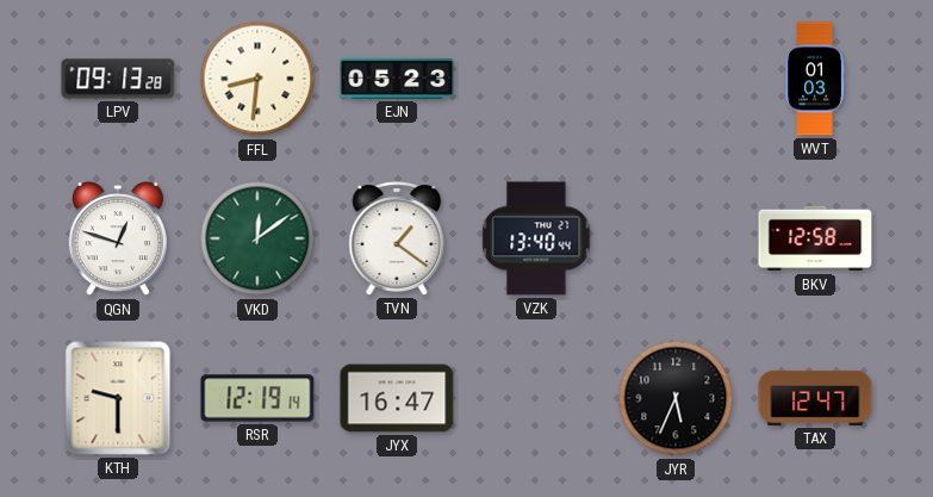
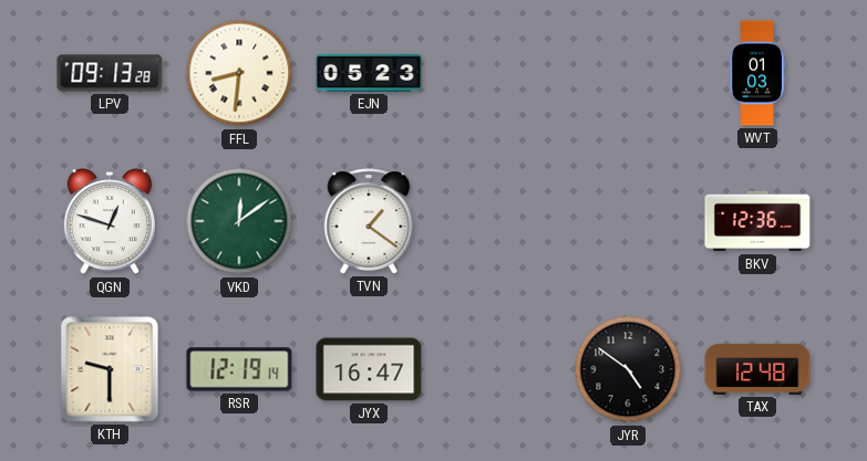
VZK: 13:40 -> none
BKV: 12:58 -> 12:36
JYR: 5:34 -> 4:51
TAX: 12:47 -> 12:48
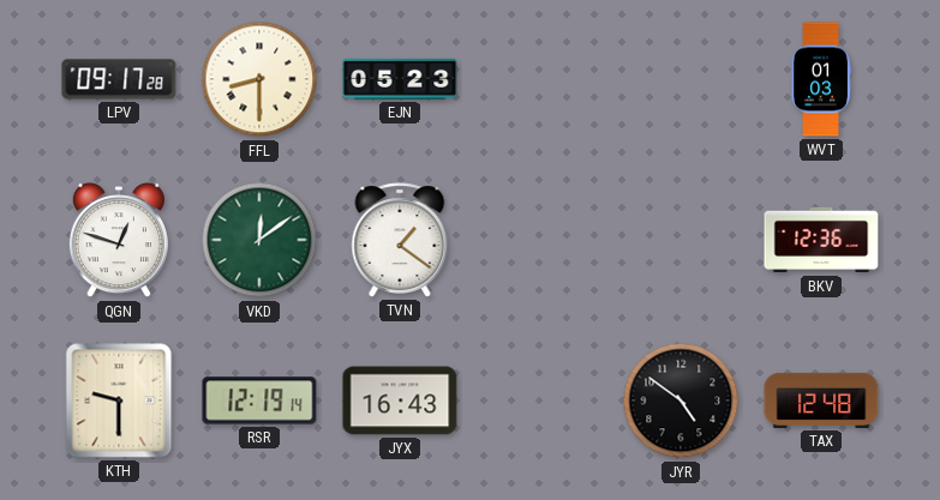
LPV: 09:13 -> 09:17
FFL: 8:31 -> 8:30
JYX: 16:47 -> 16:43
